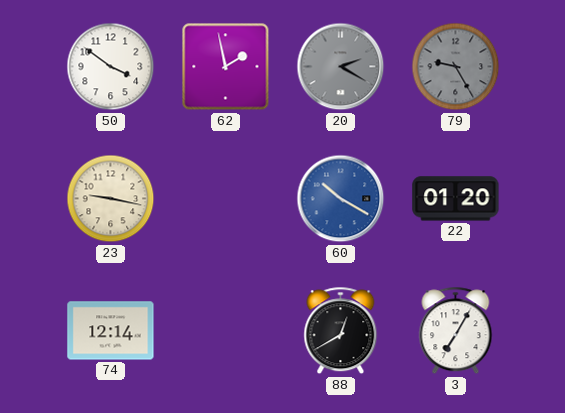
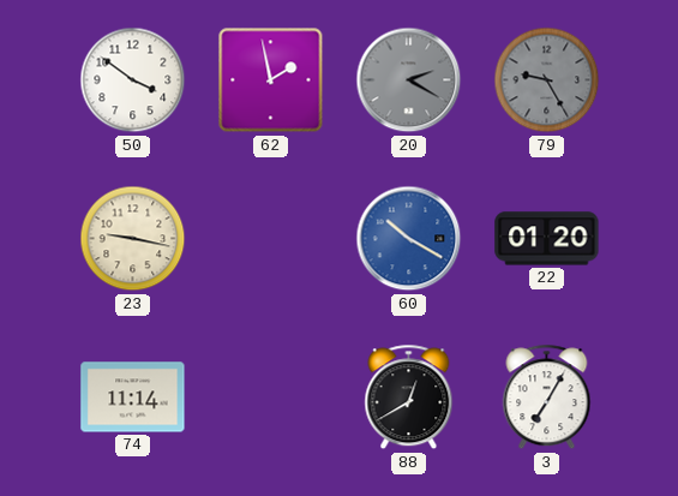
74: 12:14 -> 11:14
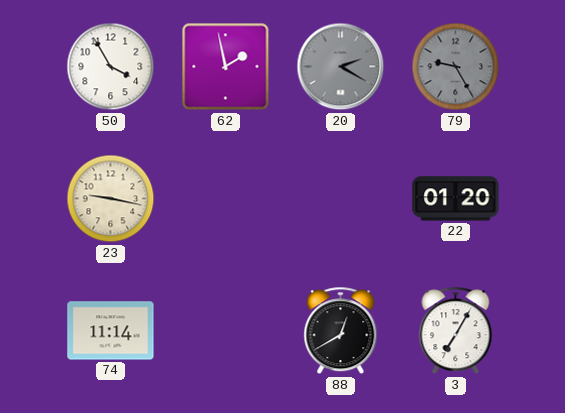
50: 3:51 -> 3:55
60: 10:20 -> none
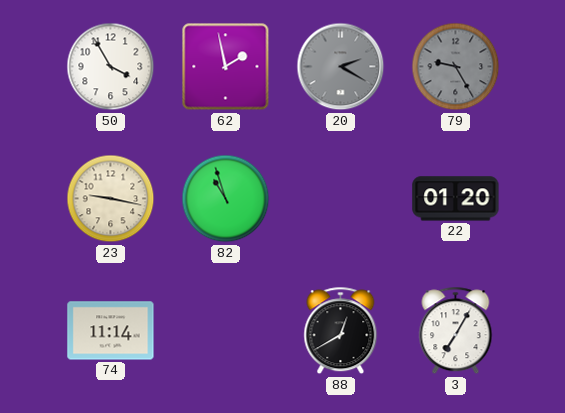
82: none -> 10:57
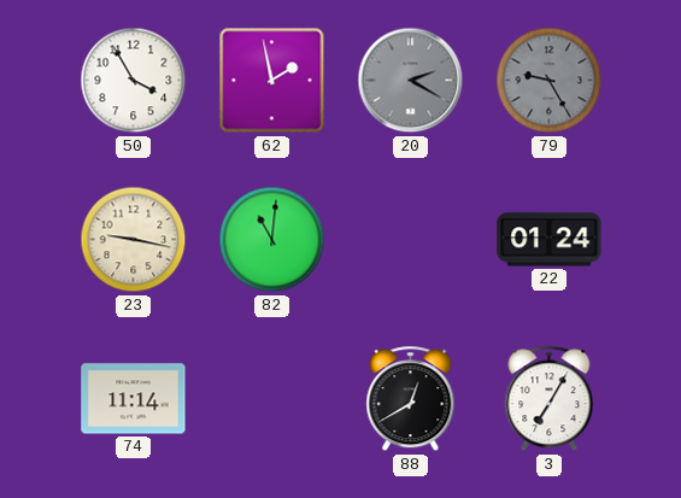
82: 10:57 -> 11:01
22: 01:20 -> 01:24
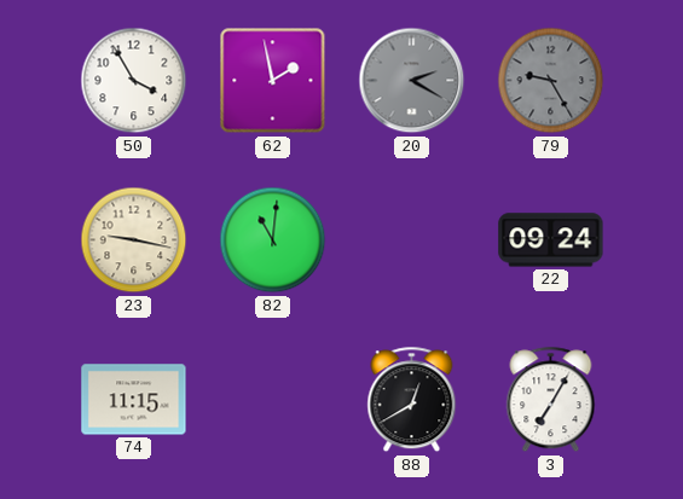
22: 01:24 -> 09:24
74: 11:14 -> 11:15
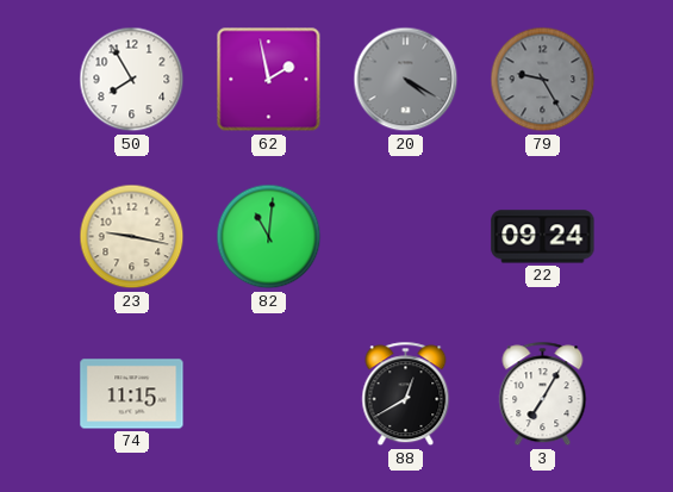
50: 3:55 -> 7:55
20: 2:20 -> 4:20
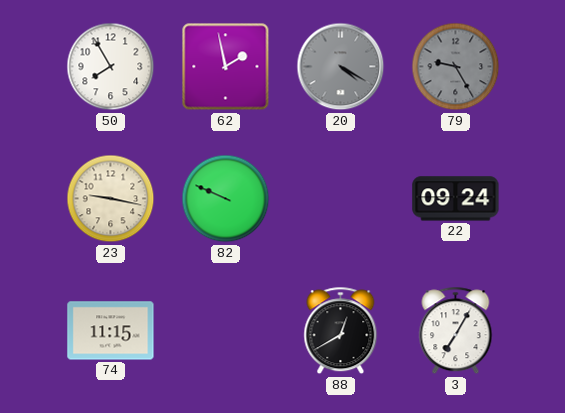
82: 11:01 -> 9:49
